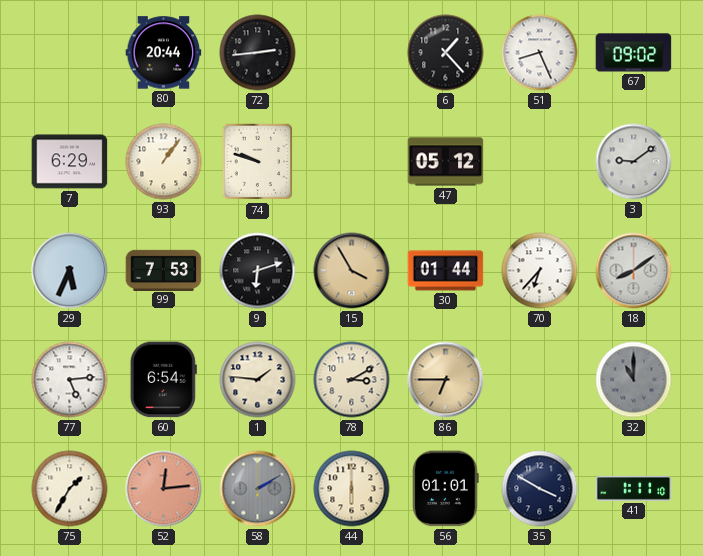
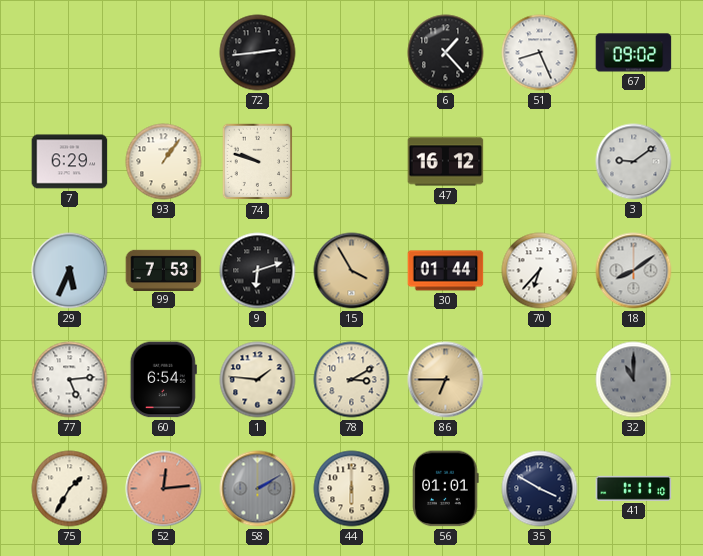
80: 20:44 -> none
47: 05:12 -> 16:12
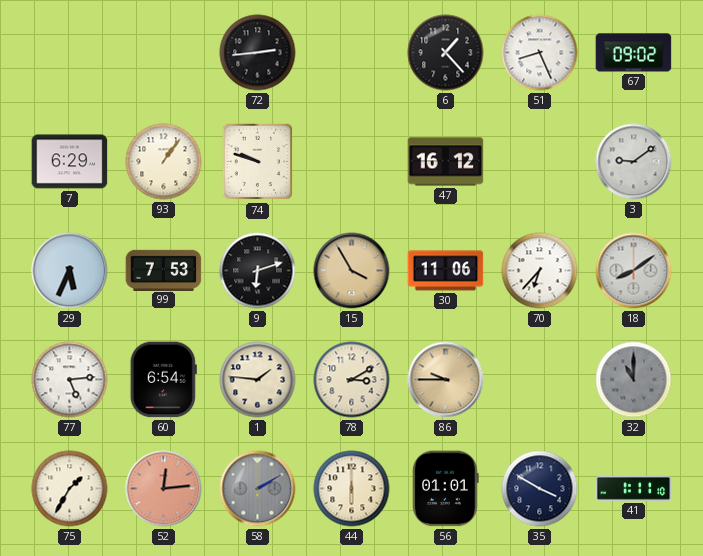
30: 01:44 -> 11:06
86: 6:45 -> 9:45
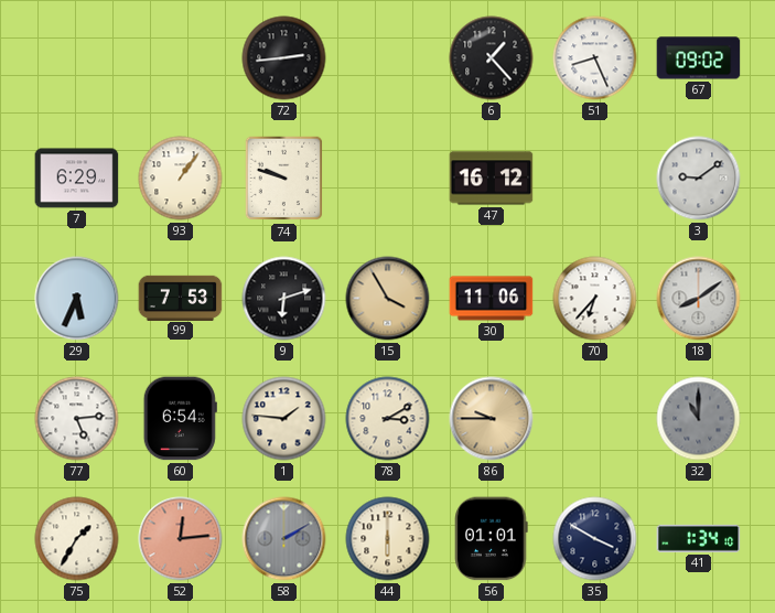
41: 1:11 -> 1:34
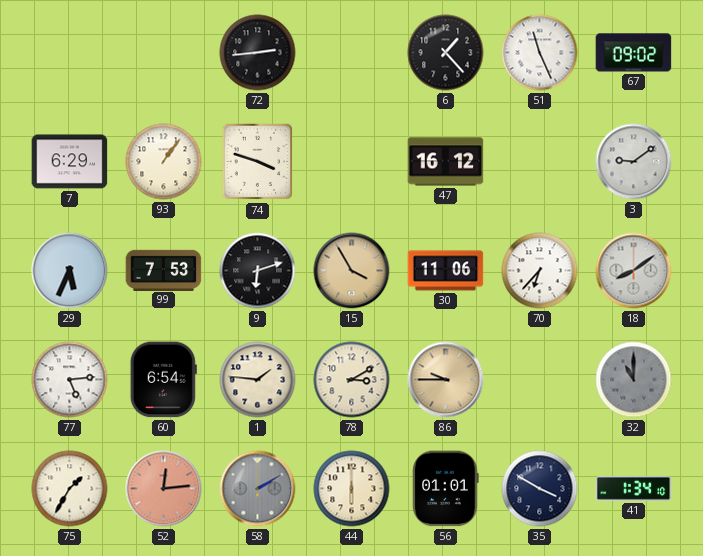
51: 8:26 -> 11:26
74: 9:48 -> 3:48
